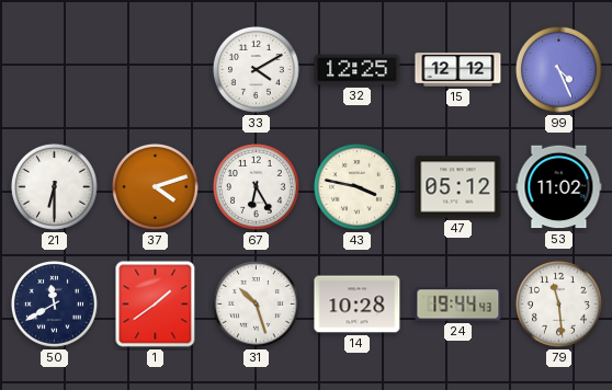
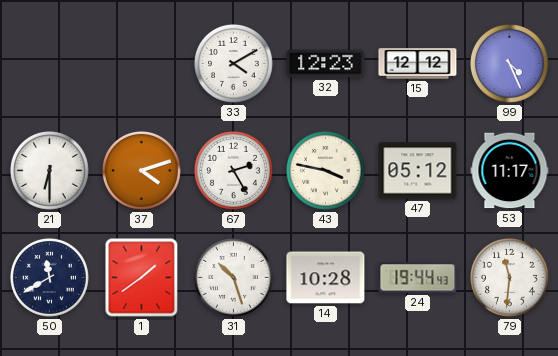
32: 12:25 -> 12:23
67: 6:25 -> 2:25
53: 11:02 -> 11:17
79: 11:29 -> 11:31
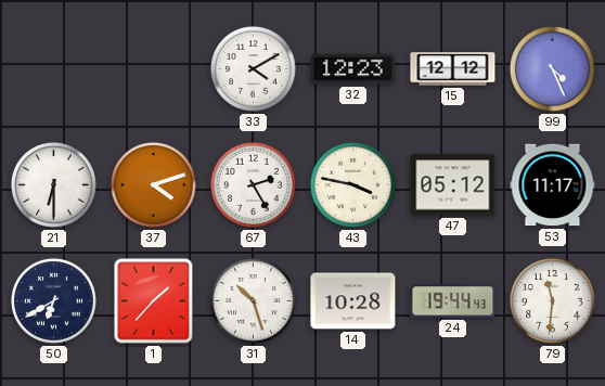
50: 11:40 -> 6:40
1: 1:39 -> 1:37
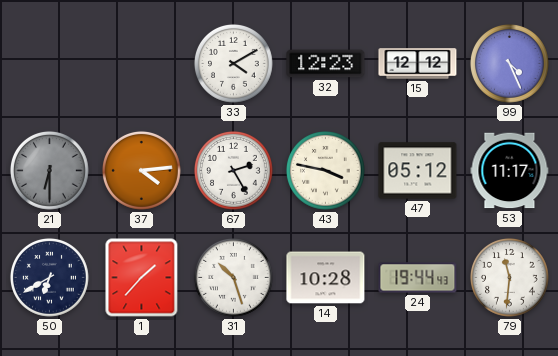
21 dial: white -> grey
37: 4:12 -> 4:14
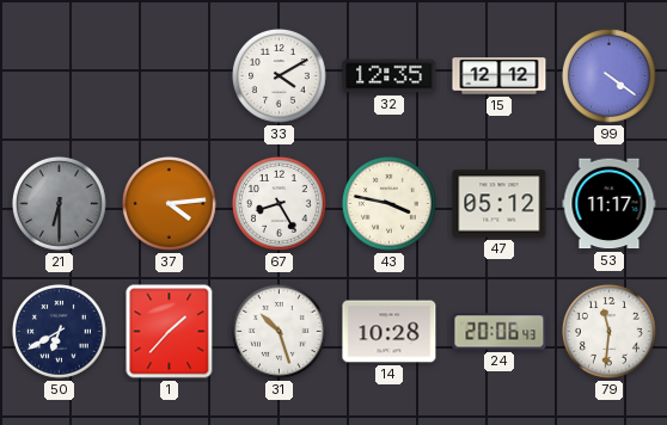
32: 12:23 -> 12:35
99: 4:26 -> 4:21
67: 2:25 -> 8:25
24: 19:44 -> 20:06
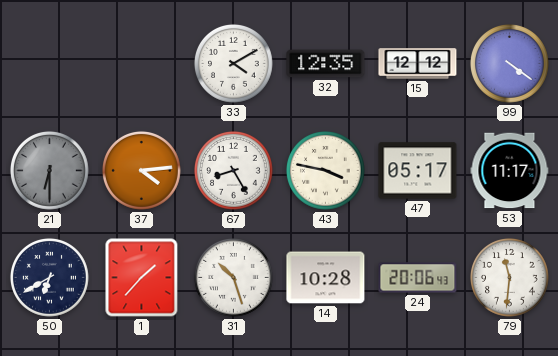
47: 05:12 -> 05:17
